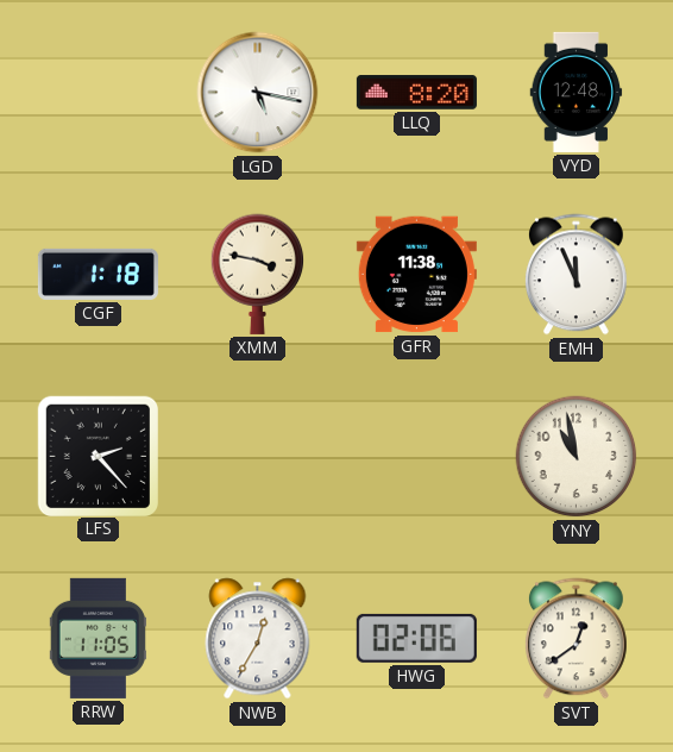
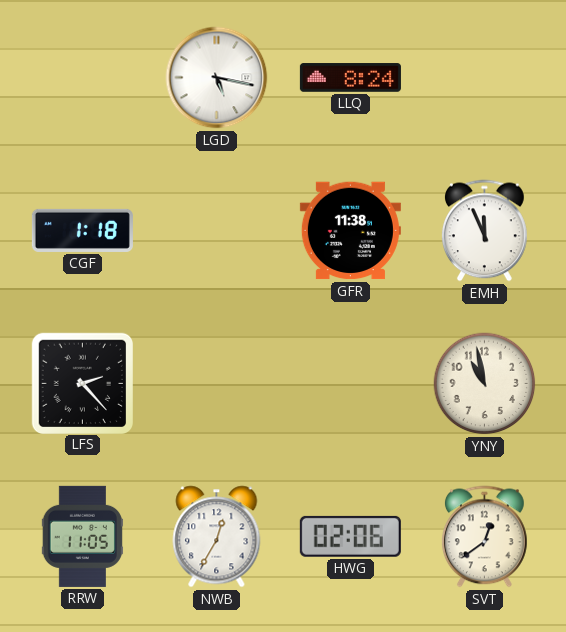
LLQ: 8:20 -> 8:24
VYD: 12:48 -> none
XMM: 3:47 -> none
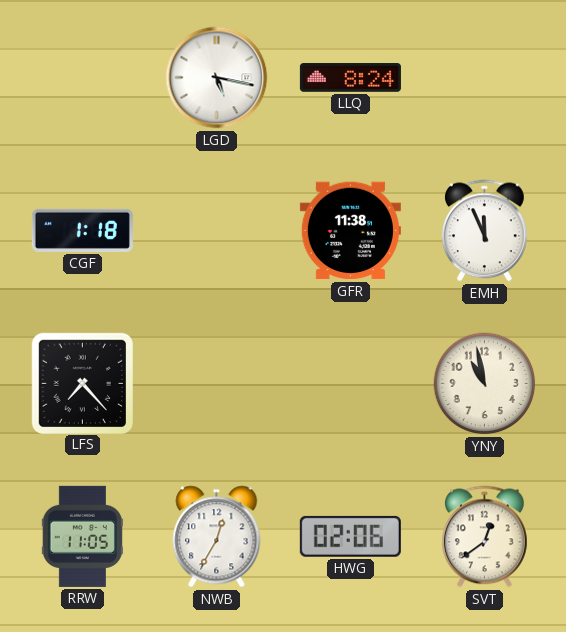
LFS: 2:23 -> 7:23
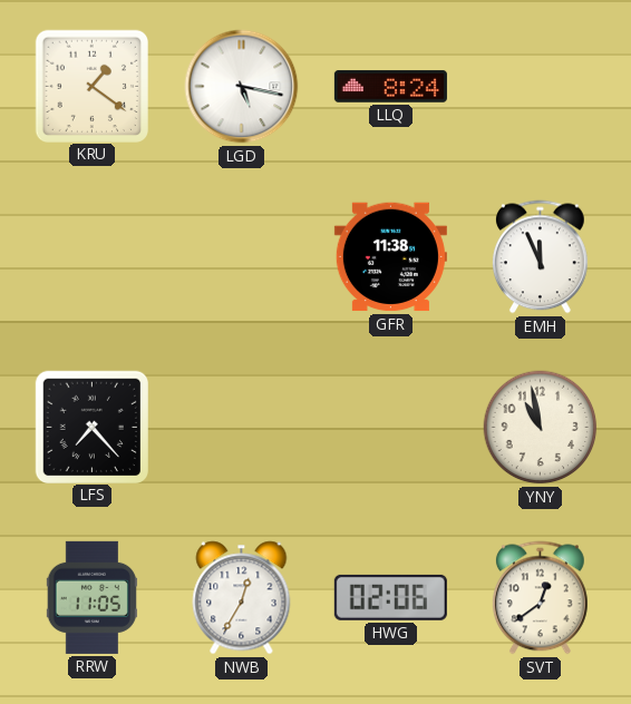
KRU: none -> 1:21
CGF: 1:18 -> none
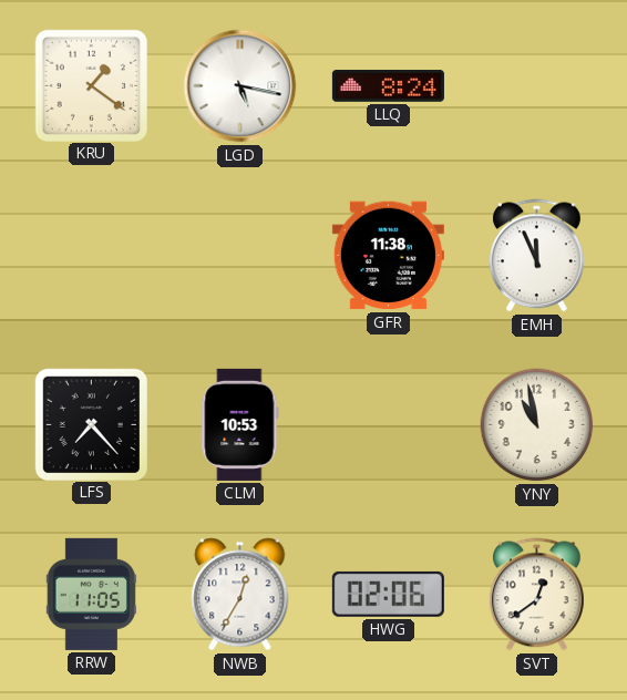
CLM: none -> 10:53
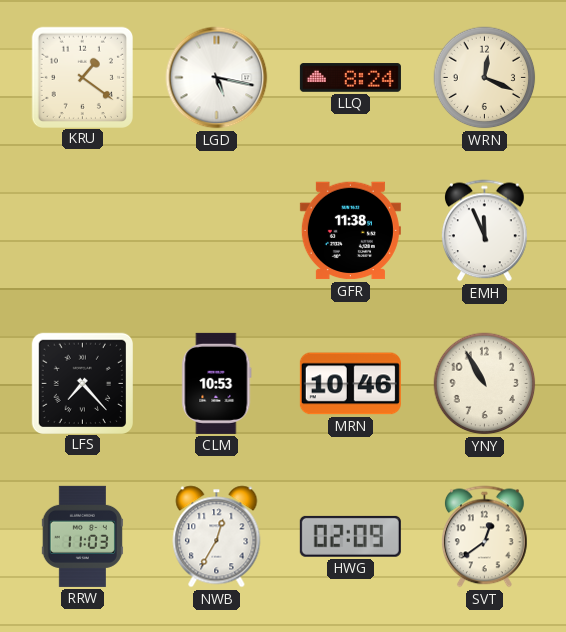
WRN: none -> 12:19
MRN: none -> 10:46
YNY: 10:58 -> 10:55
RRW: 11:05 -> 11:03
HWG: 02:06 -> 02:09
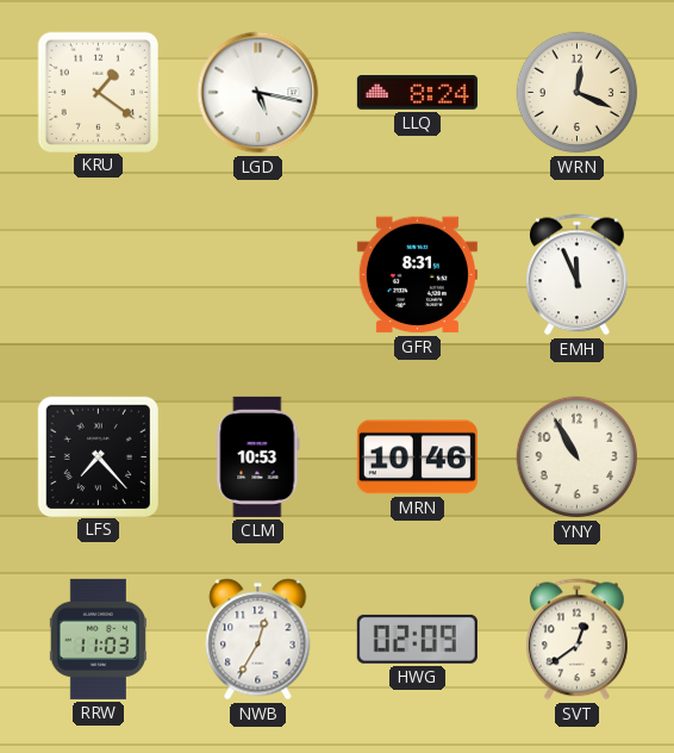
GFR: 11:38 -> 8:31
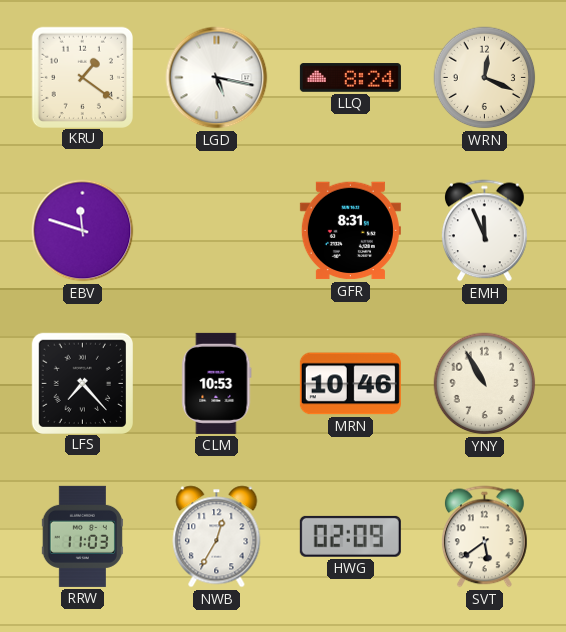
EBV: none -> 11:48
SVT: 12:39 -> 5:39
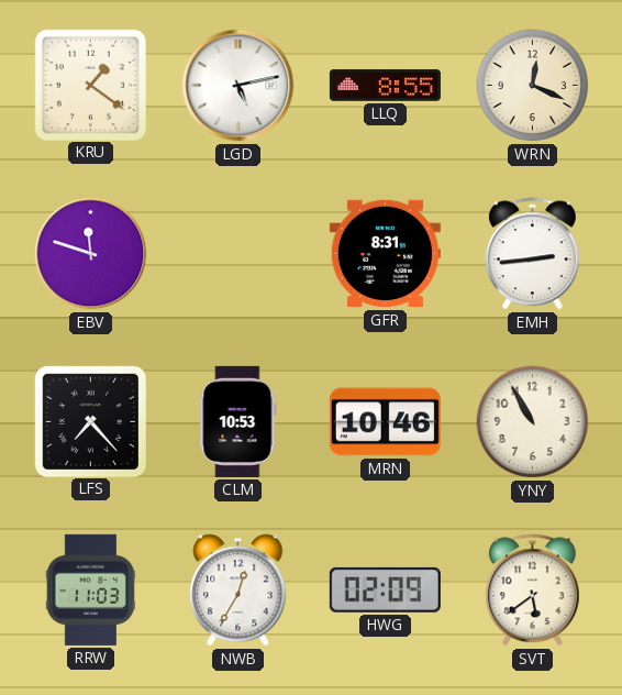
LGD: 5:17 -> 5:13
LLQ: 8:24 -> 8:55
EMH: 11:56 -> 2:44
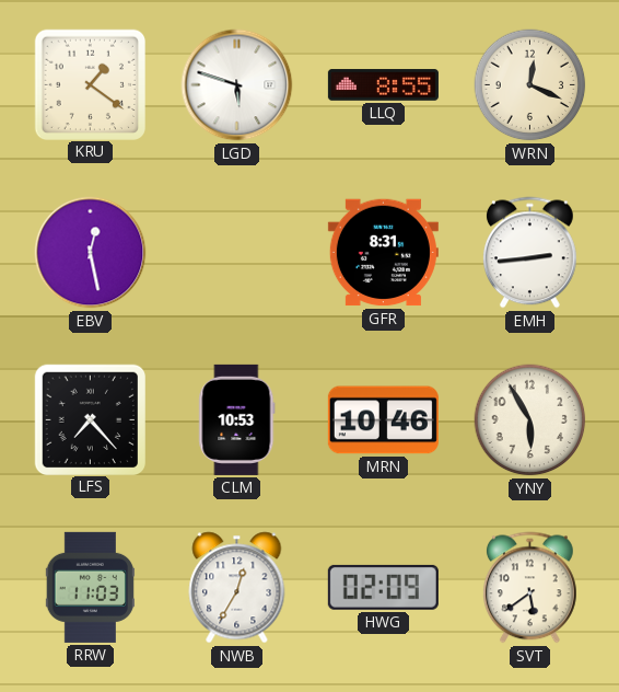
LGD: 5:13 -> 5:48
EBV: 11:48 -> 12:28
YNY: 10:55 -> 5:55
